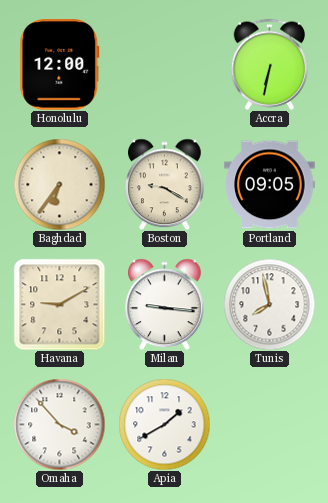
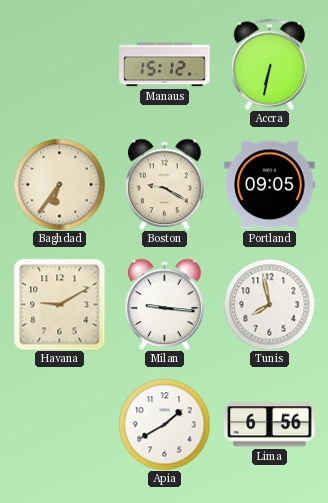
Honolulu: 12:00 -> none
Manaus: none -> 15:12
Omaha: 3:53 -> none
Lima: none -> 6:56
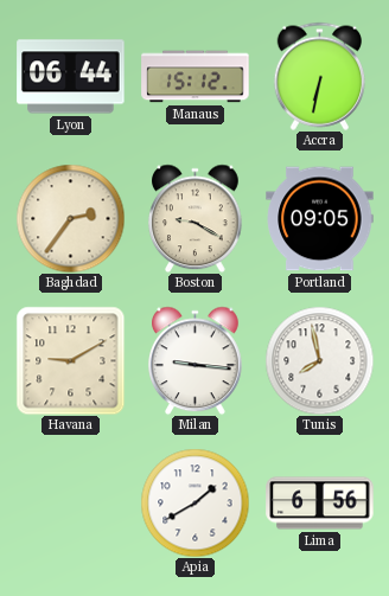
Lyon: none -> 06:44
Baghdad: 6:36 -> 2:36
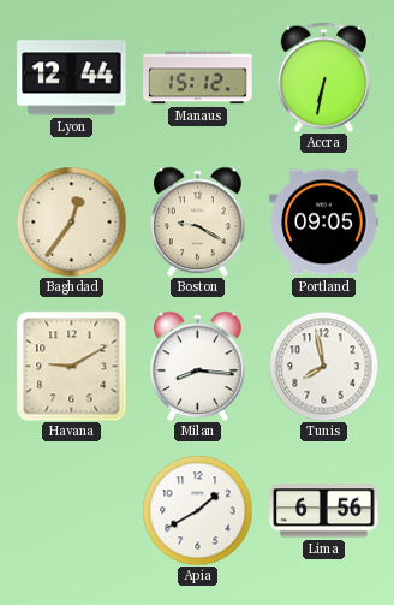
Lyon: 06:44 -> 12:44
Baghdad: 2:36 -> 12:36
Milan: 9:16 -> 8:16
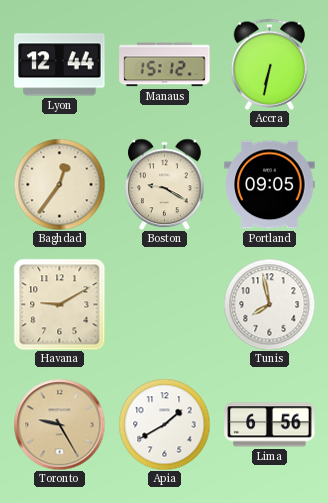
Milan: 8:16 -> none
Toronto: none -> 9:25
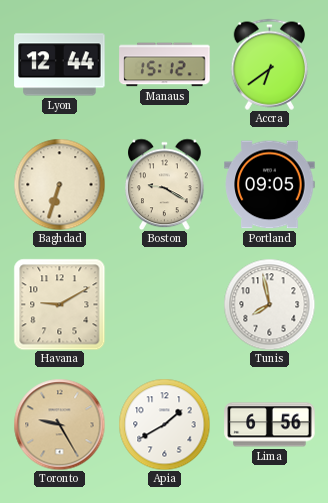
Accra: 6:32 -> 6:39
Baghdad: 12:36 -> 6:33
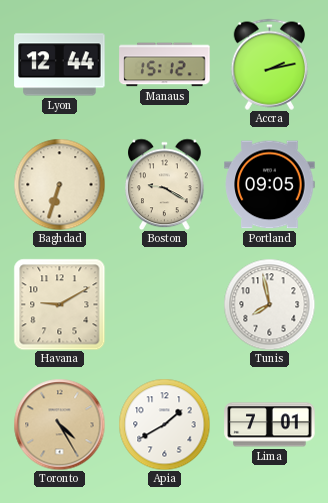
Accra: 6:39 -> 2:13
Toronto: 9:25 -> 4:25
Lima: 6:56 -> 7:01
